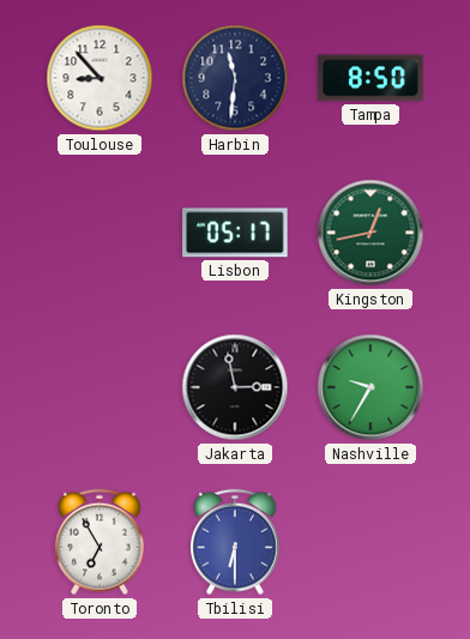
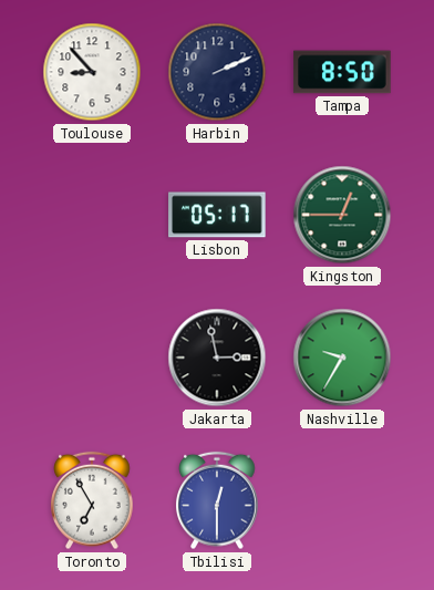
Harbin: 11:31 -> 2:11
Kingston: 12:43 -> 12:45
Tbilisi: 6:30 -> 12:30
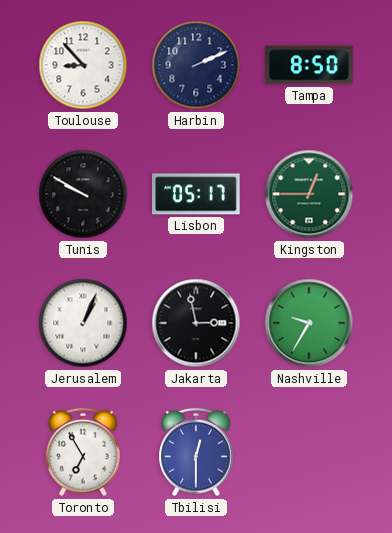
Tunis: none -> 9:50
Jerusalem: none -> 1:04
